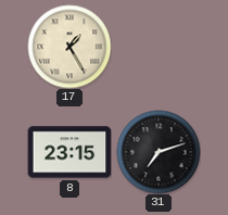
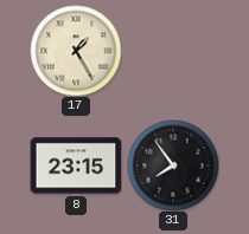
31: 7:12 -> 7:54
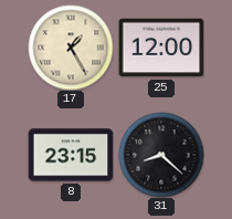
25: none -> 12:00
31: 7:54 -> 8:22
